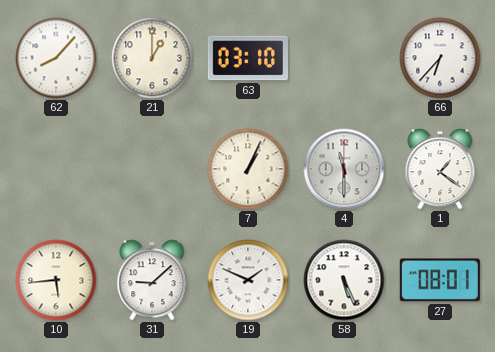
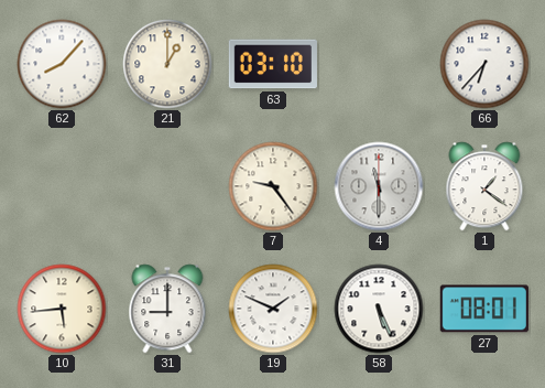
7: 1:04 -> 9:24
31: 9:08 -> 9:00
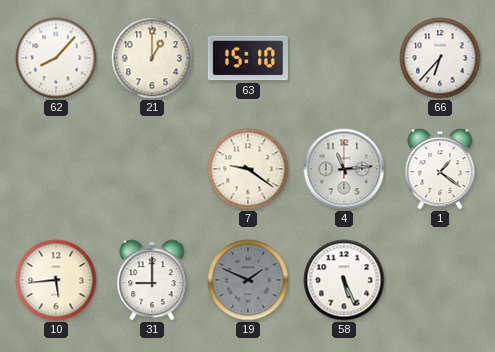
63: 03:10 -> 15:10
7: 9:24 -> 9:21
4: 11:30 -> 11:14
19 dial: white -> grey
27: 08:01 -> none
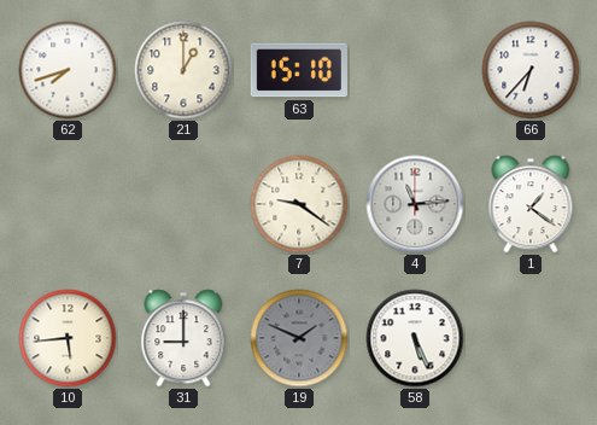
62: 8:07 -> 7:42
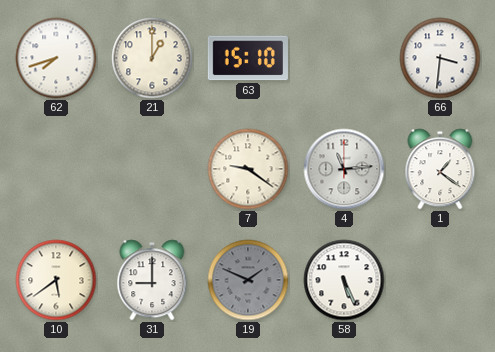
66: 6:37 -> 3:31
10: 5:44 -> 5:39
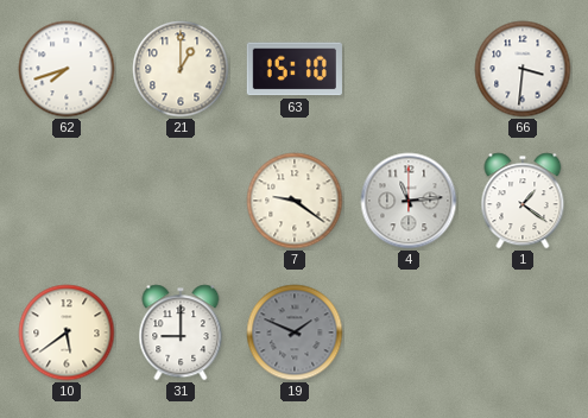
58: 5:26 -> none
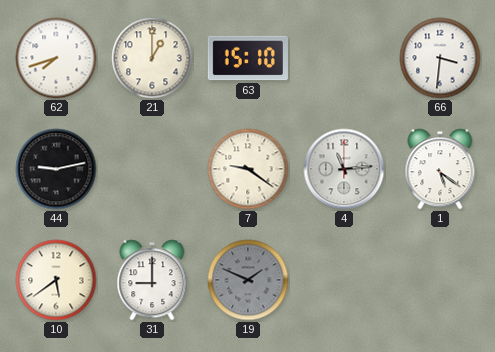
44: none -> 9:13
1: 1:21 -> 5:21
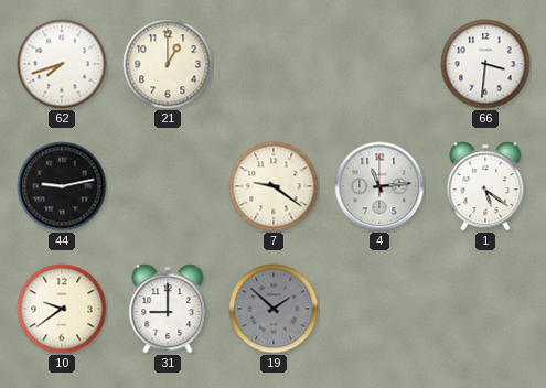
63: 15:10 -> none
10: 5:39 -> 9:39
19: 1:49 -> 1:52
